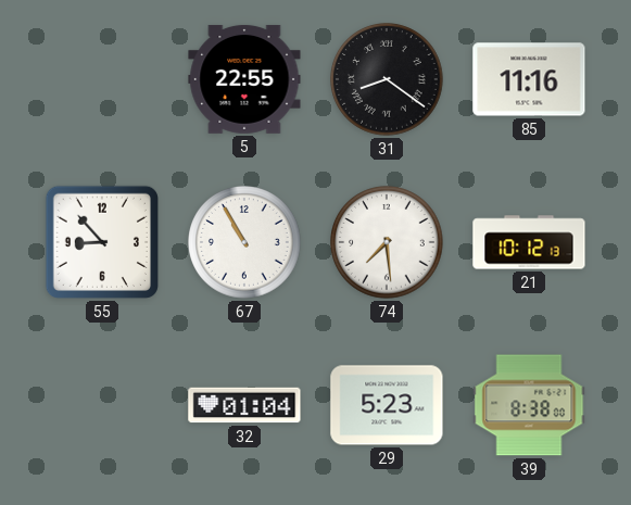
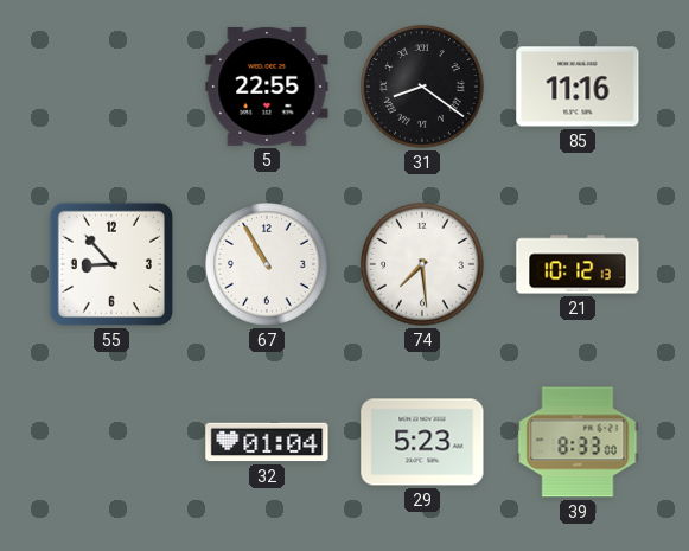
39: 8:38 -> 8:33
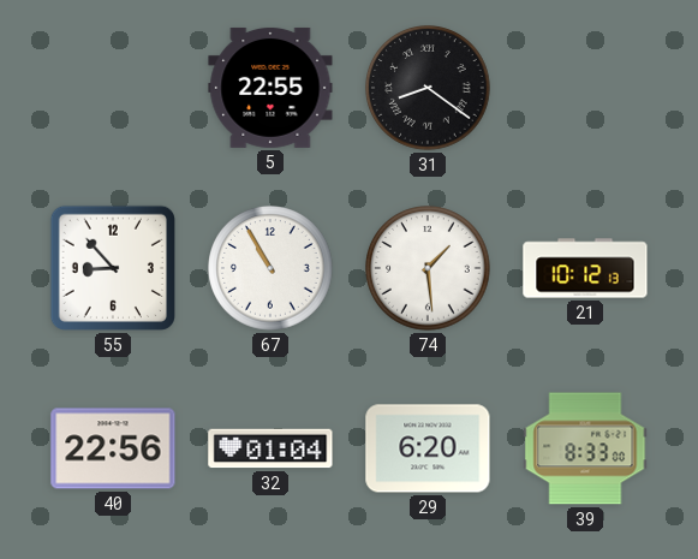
85: 11:16 -> none
74: 7:29 -> 1:29
40: none -> 22:56
29: 5:23 -> 6:20
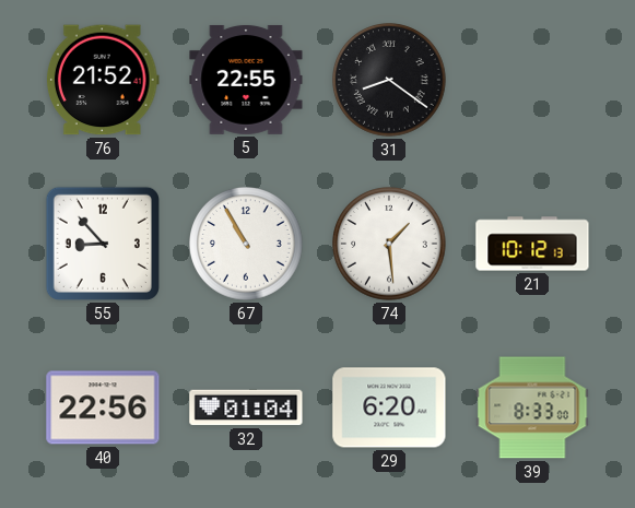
76: none -> 21:52
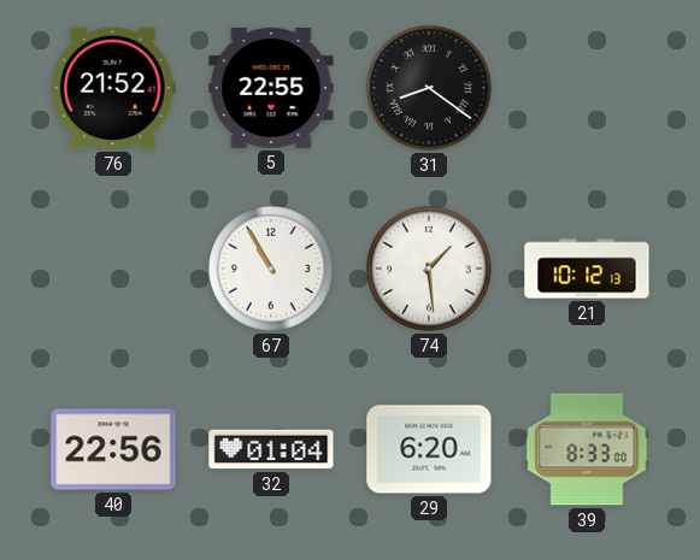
55: 8:53 -> none
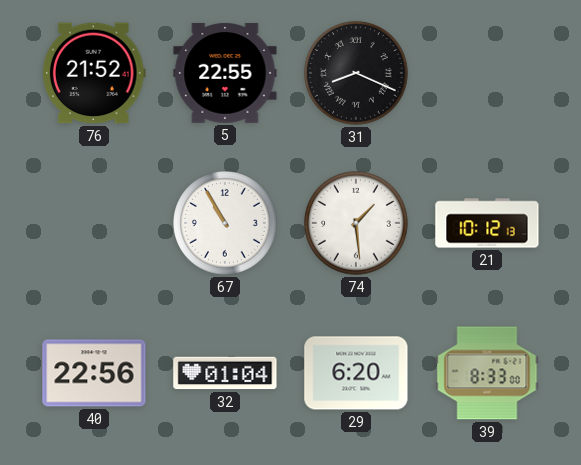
31: 8:21 -> 8:19
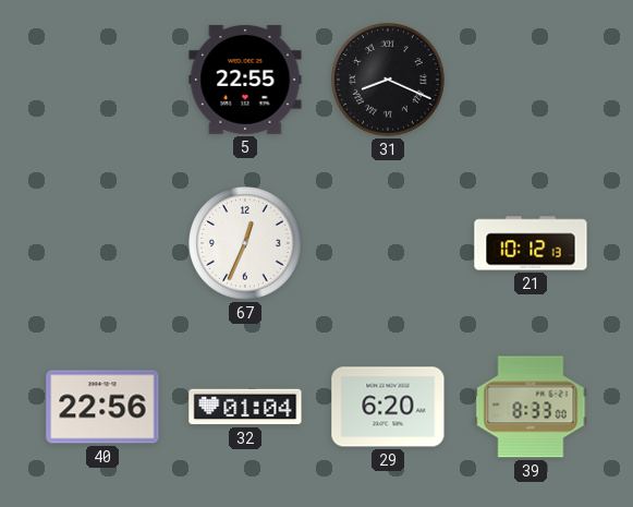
76: 21:52 -> none
67: 10:55 -> 12:34
74: 1:29 -> none
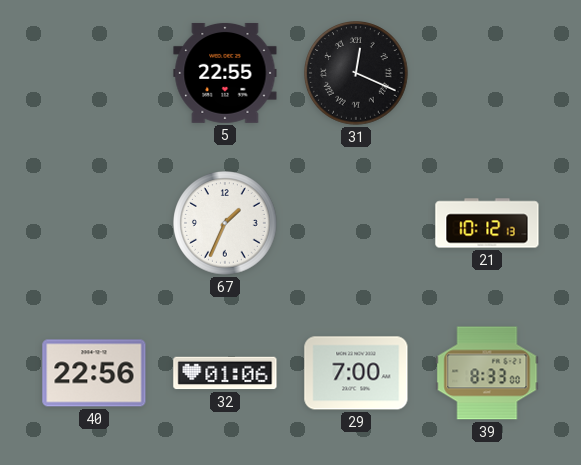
31: 8:19 -> 12:19
67: 12:34 -> 1:34
32: 01:04 -> 01:06
29: 6:20 -> 7:00
